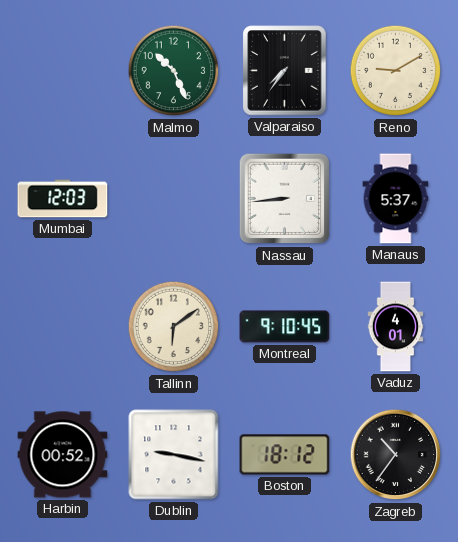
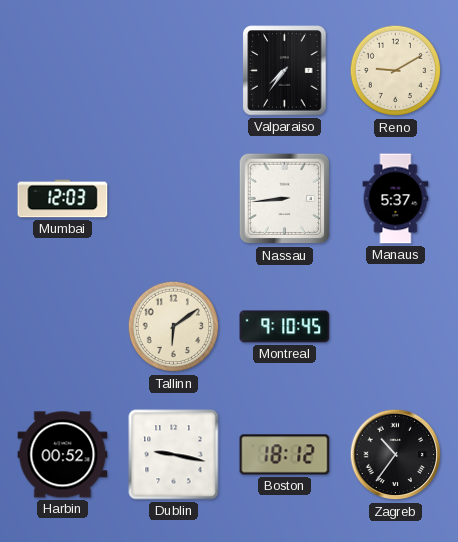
Malmo: 10:26 -> none
Vaduz: 4:01 -> none
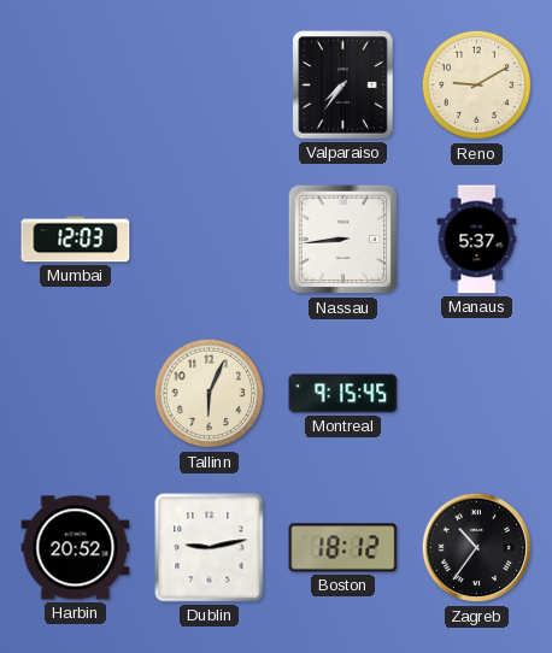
Tallinn: 6:09 -> 6:04
Montreal: 9:10 -> 9:15
Harbin: 00:52 -> 20:52
Dublin: 9:17 -> 9:13
